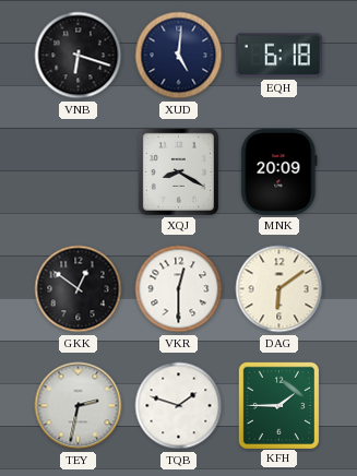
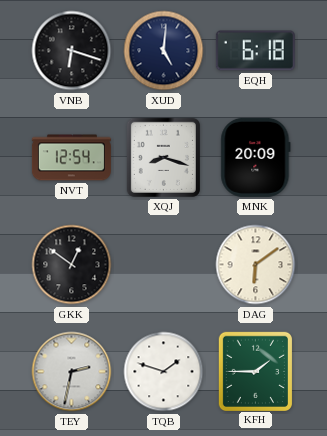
NVT: none -> 12:54
XQJ: 8:20 -> 8:18
VKR: 12:30 -> none
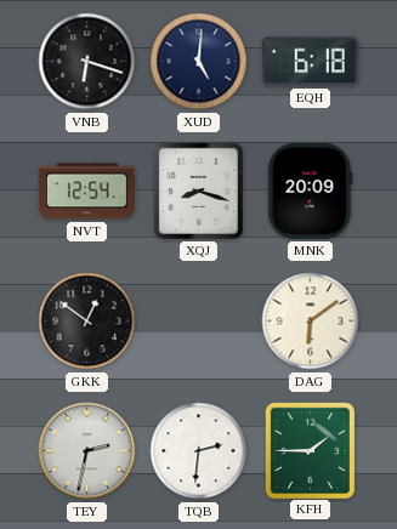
TQB: 1:48 -> 2:31
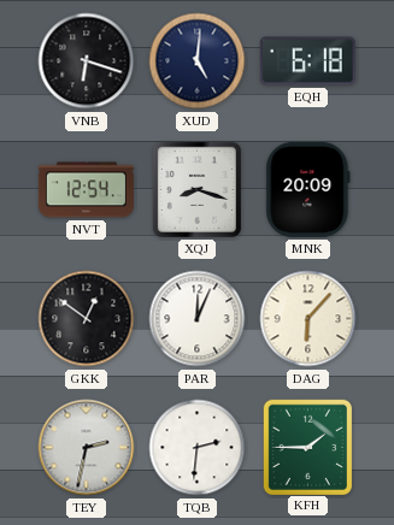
PAR: none -> 12:04
DAG: 6:09 -> 6:07
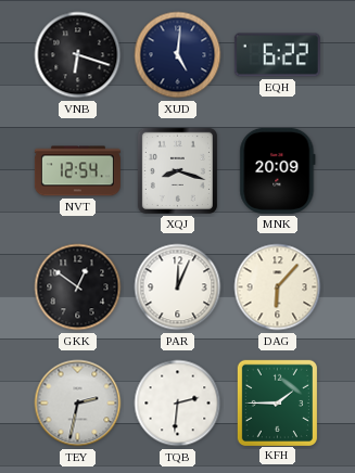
EQH: 6:18 -> 6:22
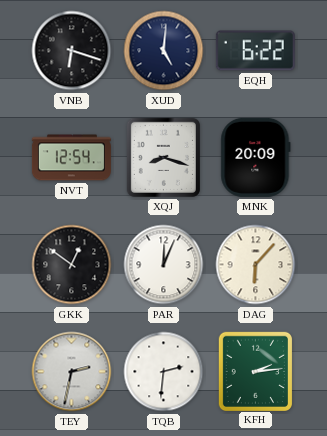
KFH: 1:45 -> 2:14
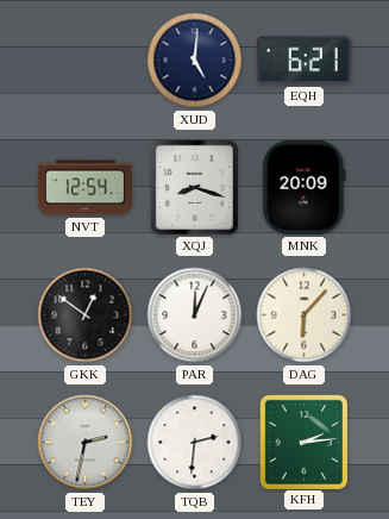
VNB: 6:18 -> none
EQH: 6:22 -> 6:21
